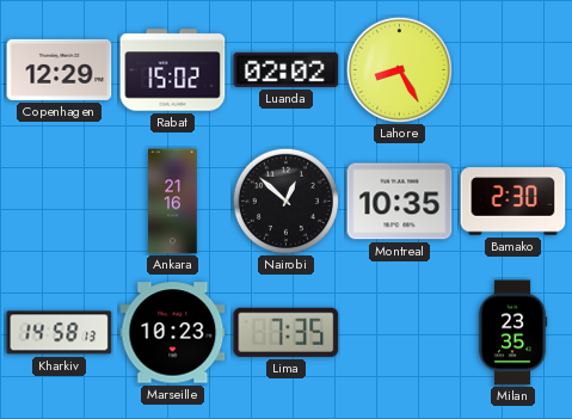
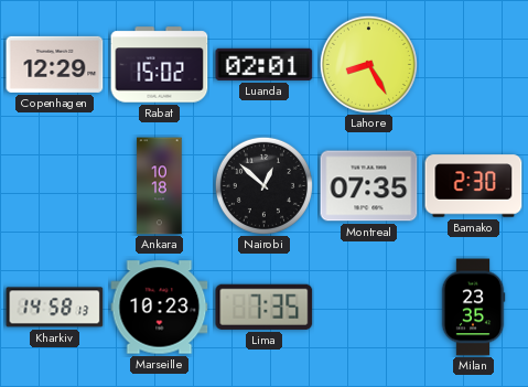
Luanda: 02:02 -> 02:01
Ankara: 21:16 -> 10:18
Montreal: 10:35 -> 07:35
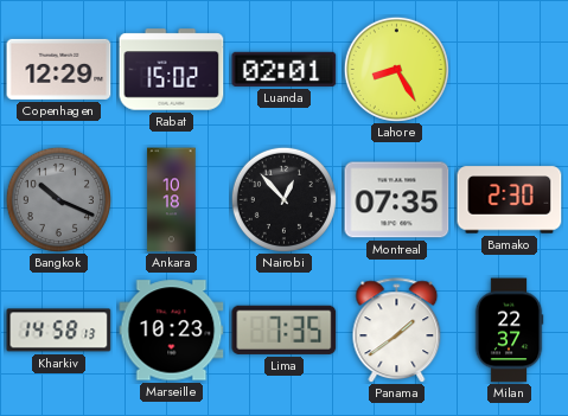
Bangkok: none -> 10:19
Nairobi: 12:52 -> 12:53
Panama: none -> 1:39
Milan: 23:35 -> 22:37
